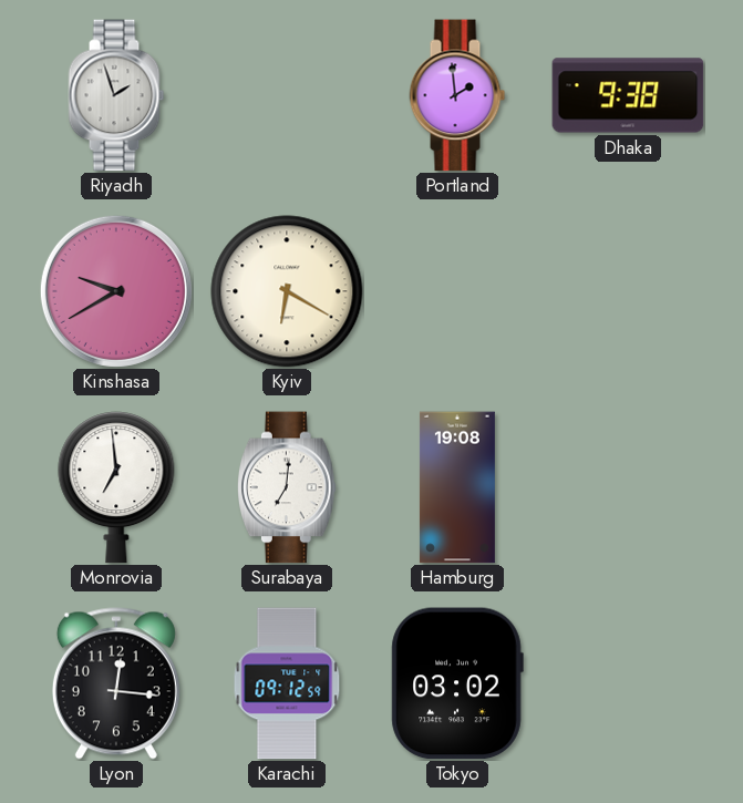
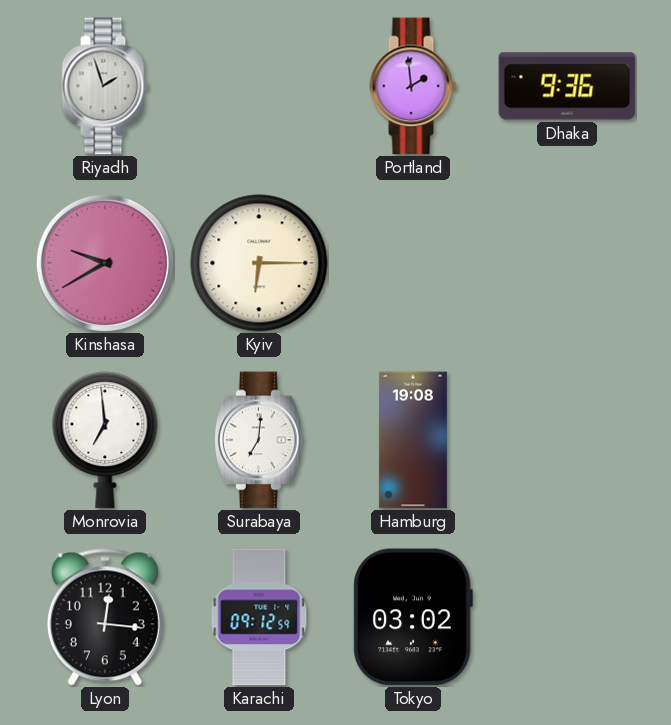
Dhaka: 9:38 -> 9:36
Kyiv: 6:20 -> 6:15
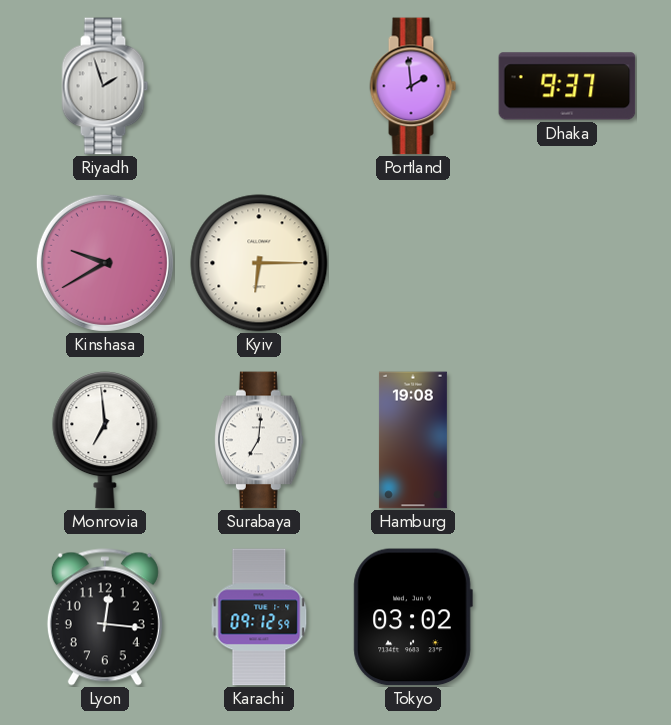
Dhaka: 9:36 -> 9:37
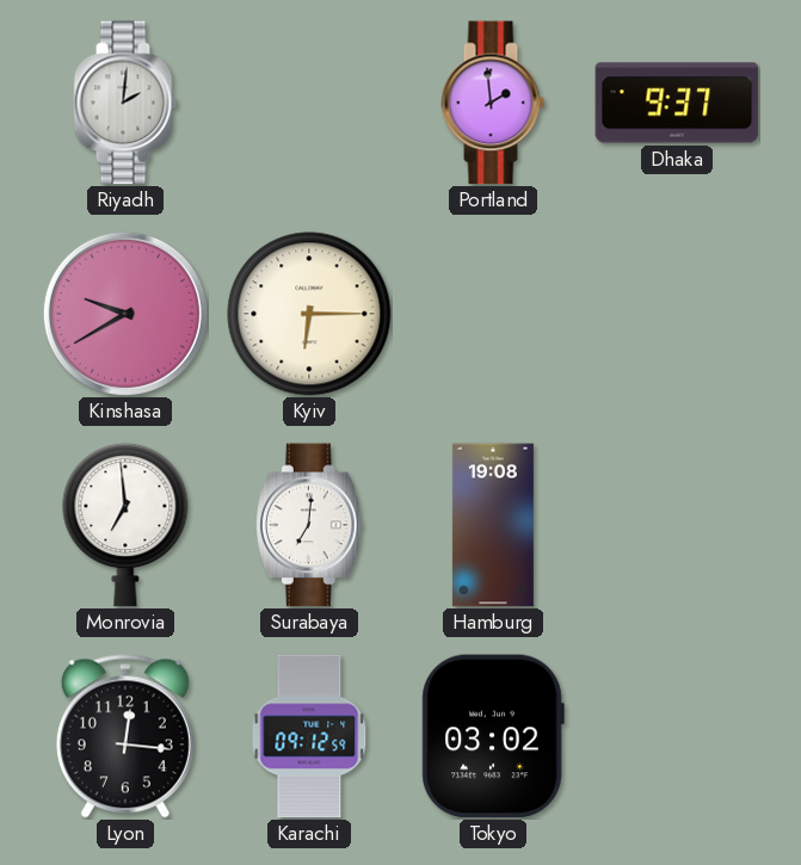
Riyadh: 1:57 -> 2:01
